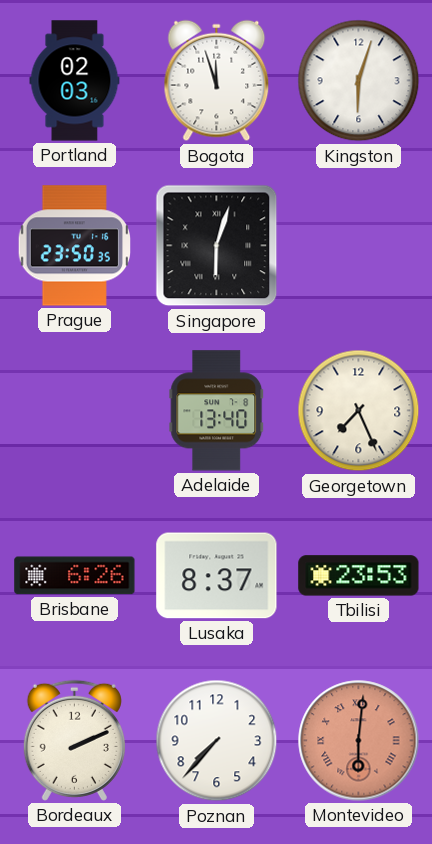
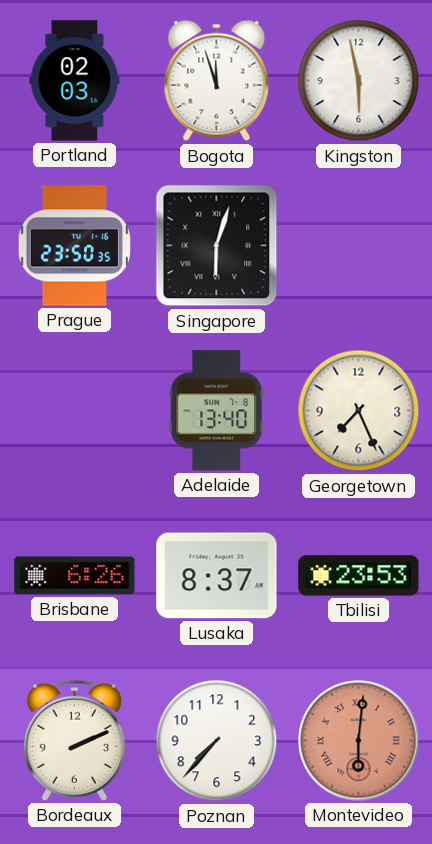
Kingston: 6:03 -> 5:58
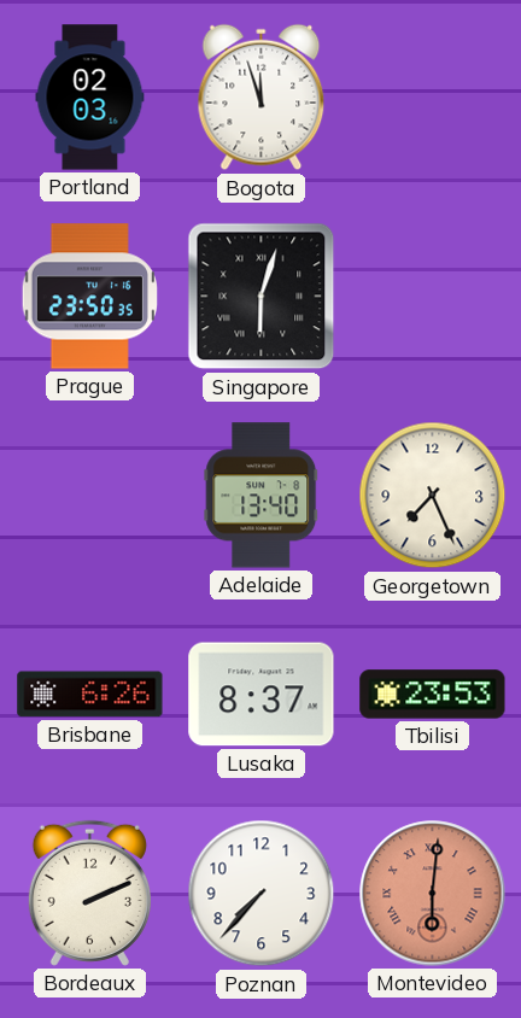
Kingston: 5:58 -> none
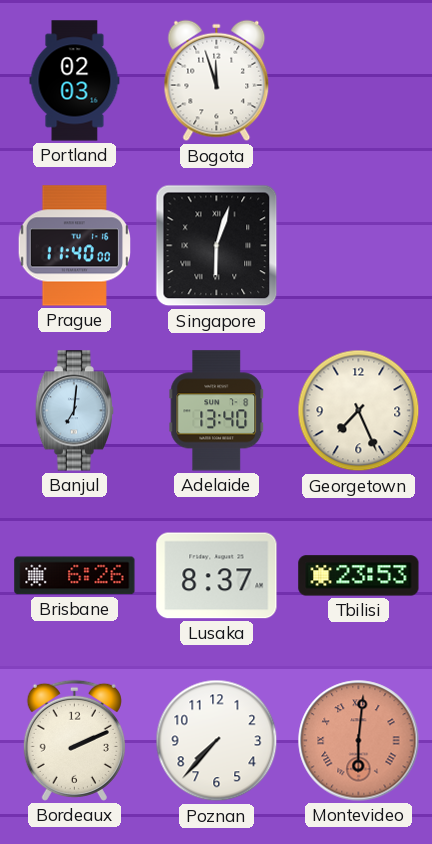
Prague: 23:50 -> 11:40
Banjul: none -> 7:01
